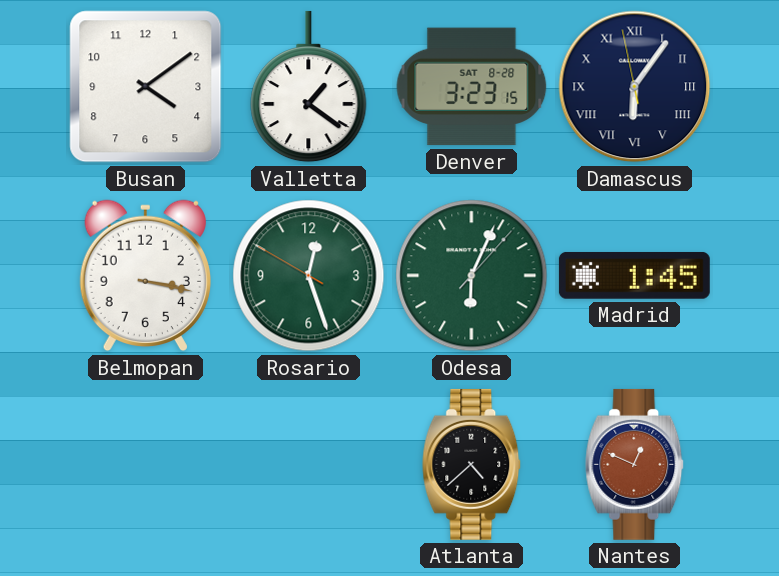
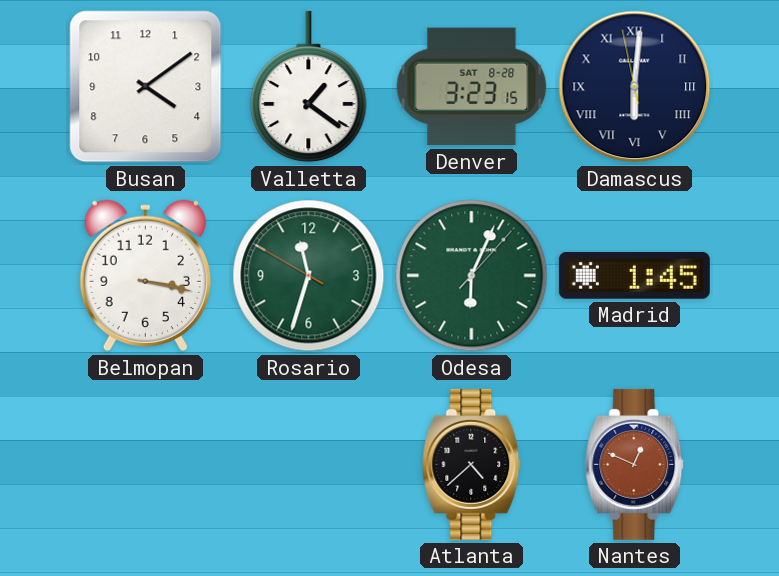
Damascus: 6:05 -> 6:00
Rosario: 12:26 -> 11:32
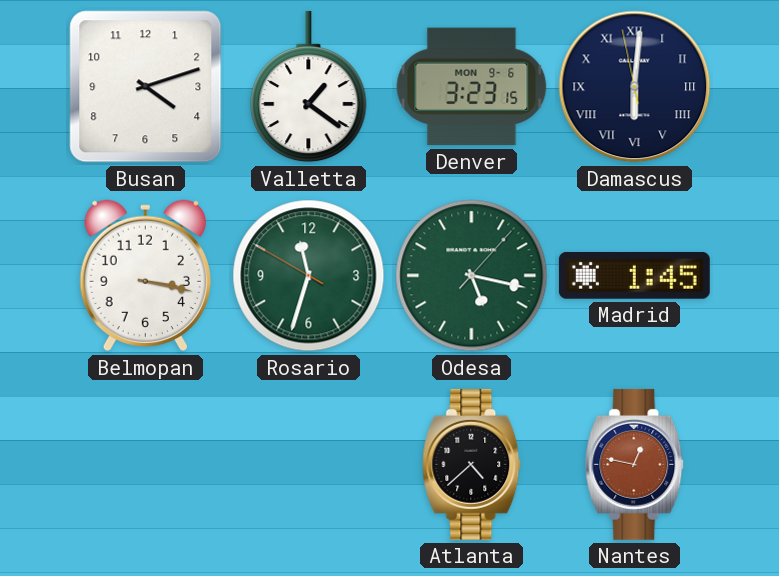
Busan: 4:09 -> 4:12
Denver date: SAT 8-28 -> MON 9-6
Odesa: 6:04 -> 5:17
Nantes: 12:49 -> 12:47
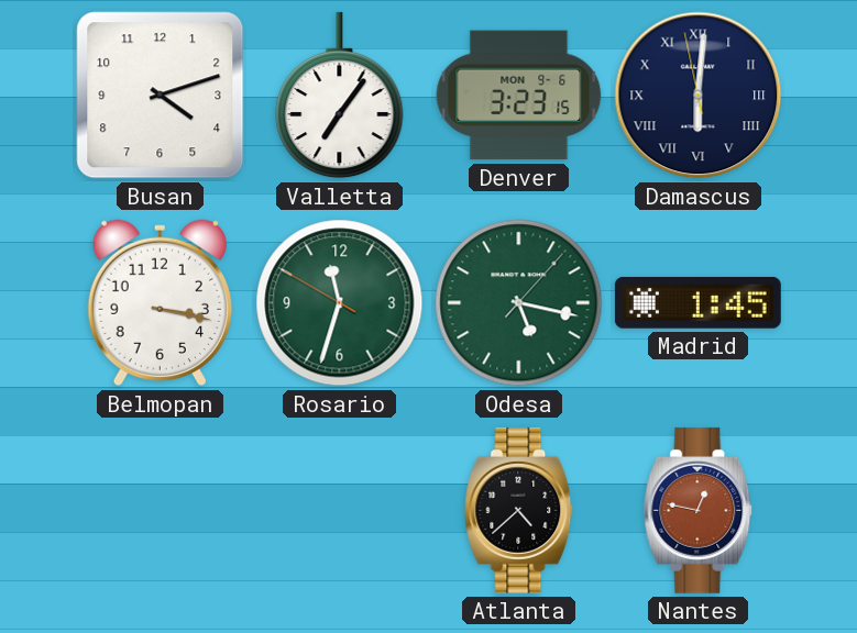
Valletta: 1:21 -> 7:06
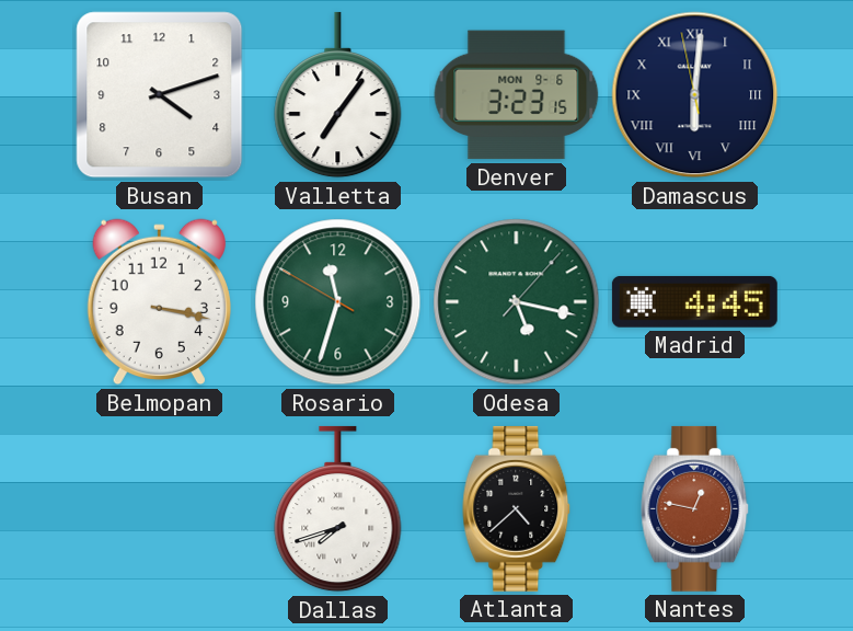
Madrid: 1:45 -> 4:45
Dallas: none -> 7:42
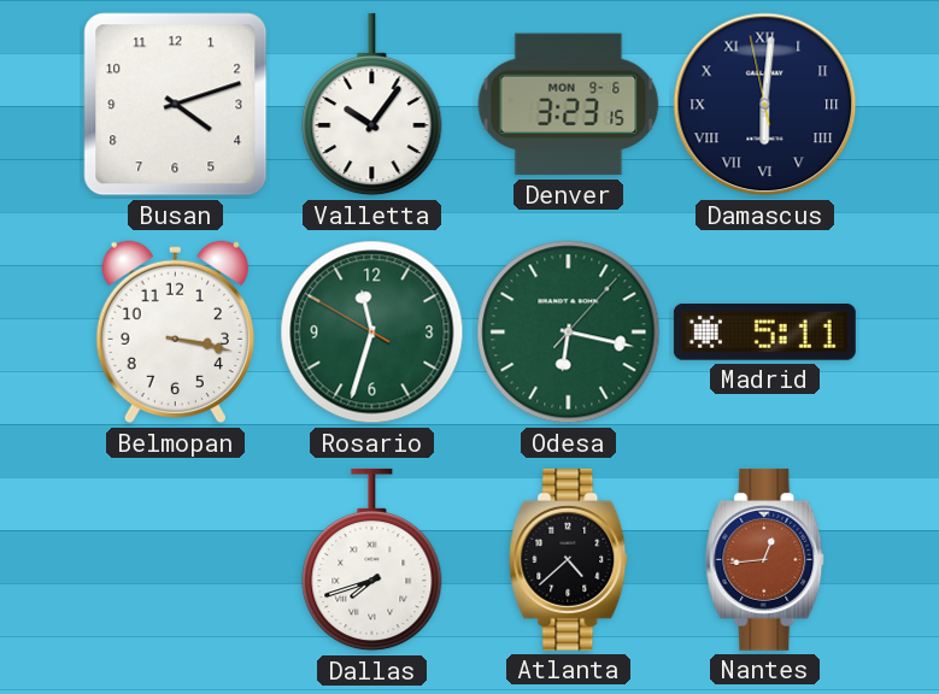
Valletta: 7:06 -> 10:06
Odesa: 5:17 -> 6:17
Madrid: 4:45 -> 5:11
Nantes: 12:47 -> 12:44
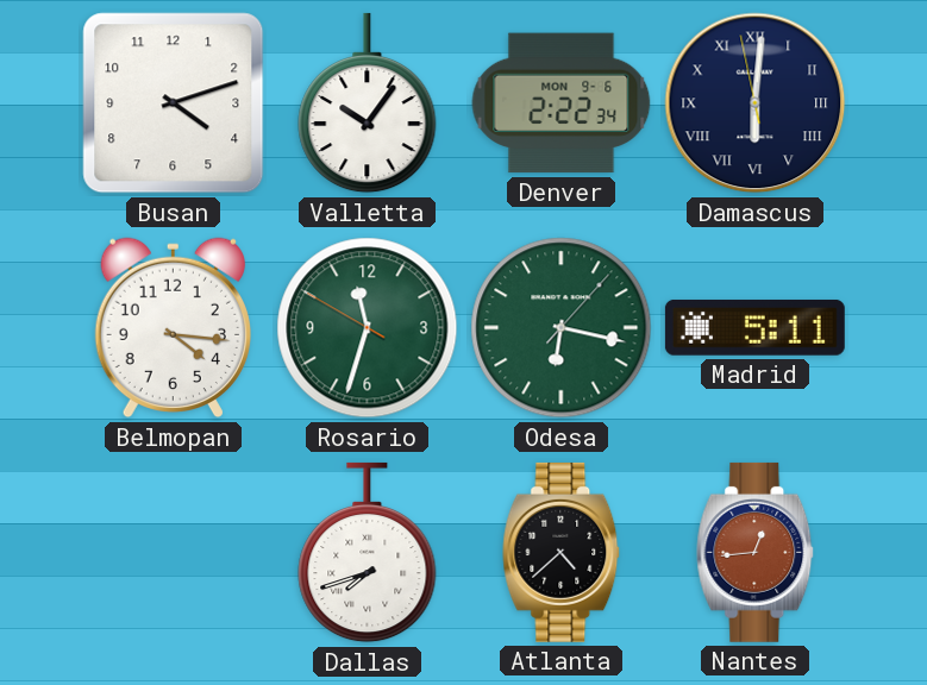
Denver: 3:23 -> 2:22
Belmopan: 3:17 -> 4:16
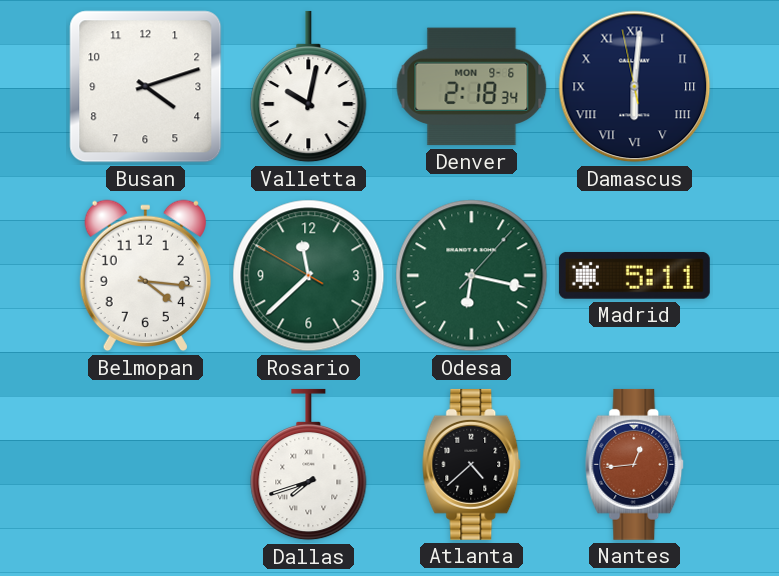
Valletta: 10:06 -> 10:02
Denver: 2:22 -> 2:18
Rosario: 11:32 -> 11:37
